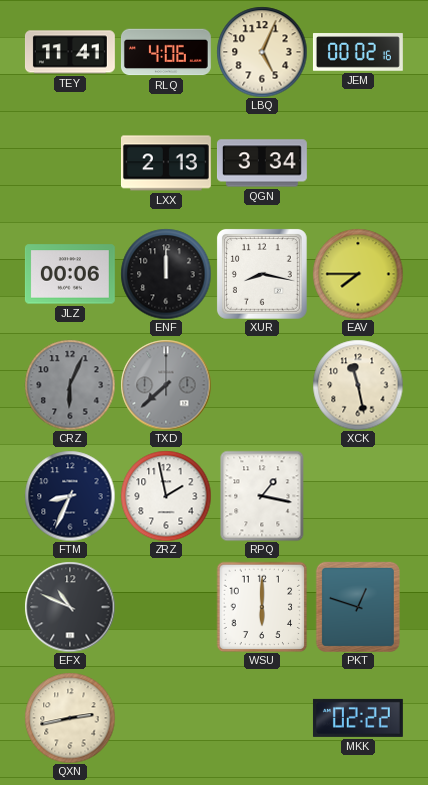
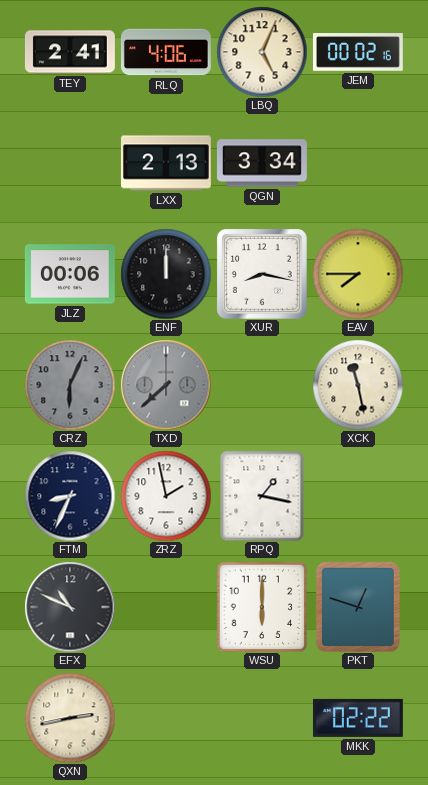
TEY: 11:41 -> 2:41
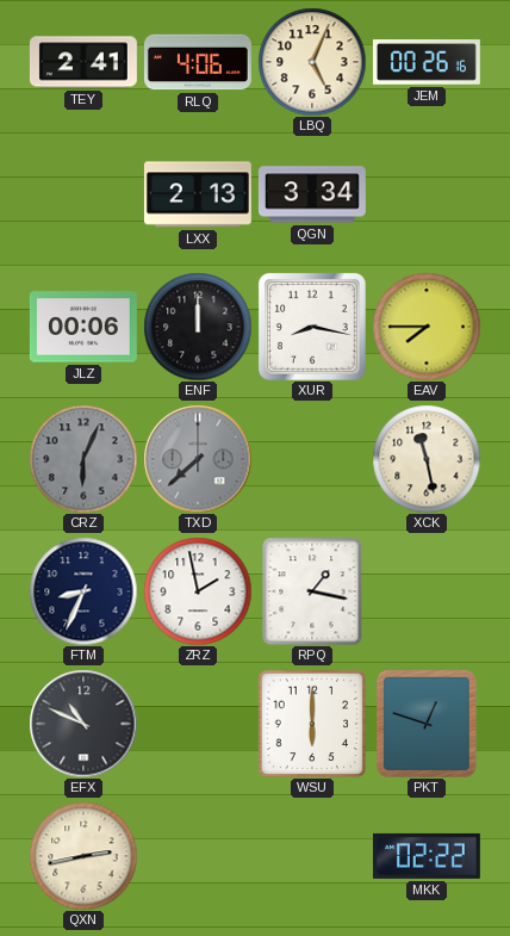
JEM: 00:02 -> 00:26
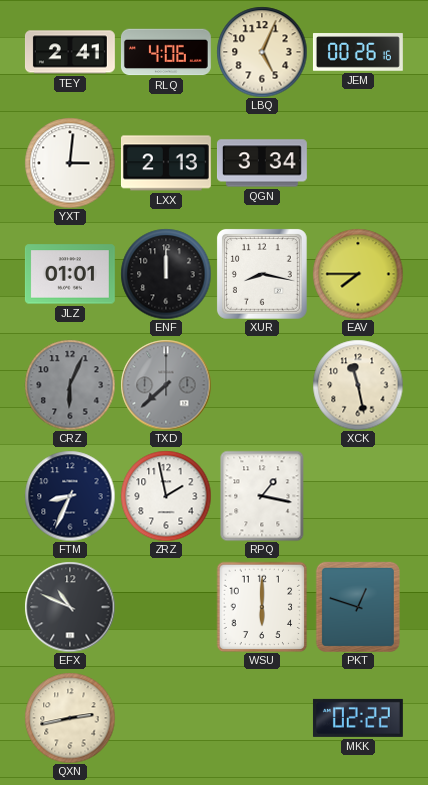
YXT: none -> 3:01
JLZ: 00:06 -> 01:01
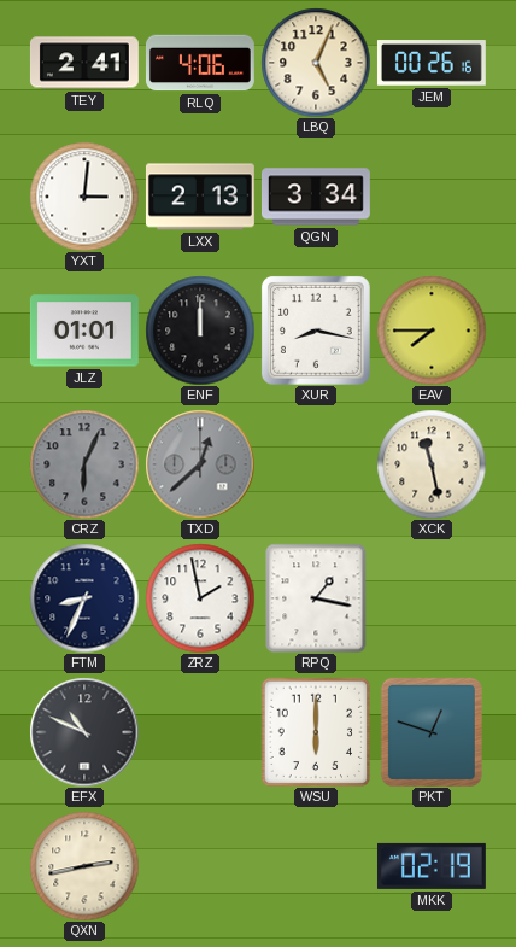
TXD: 7:38 -> 12:38
MKK: 02:22 -> 02:19
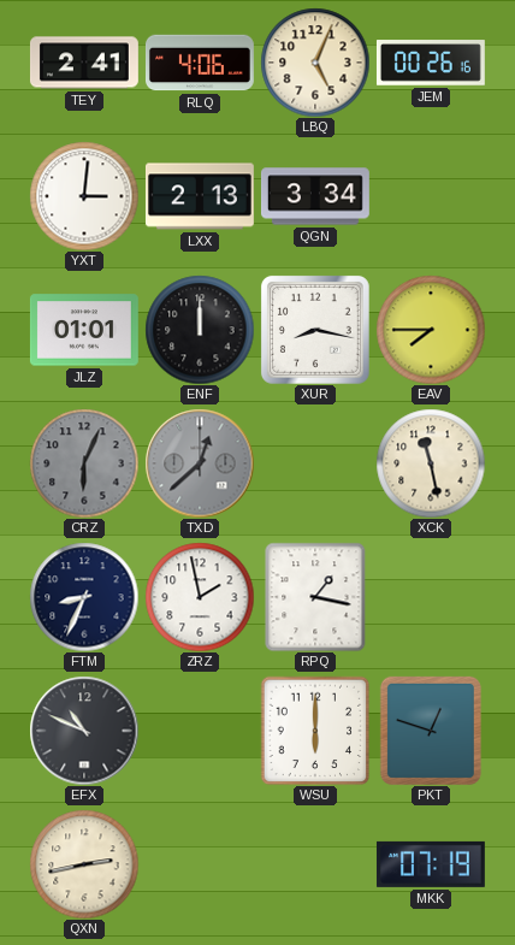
MKK: 02:19 -> 07:19
